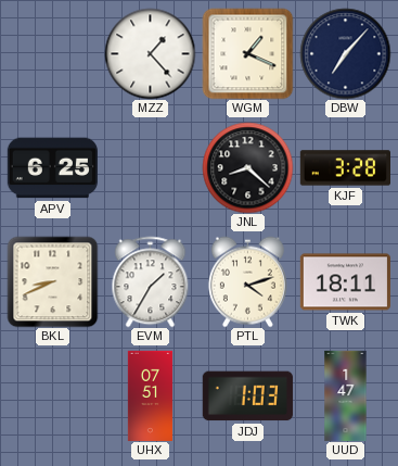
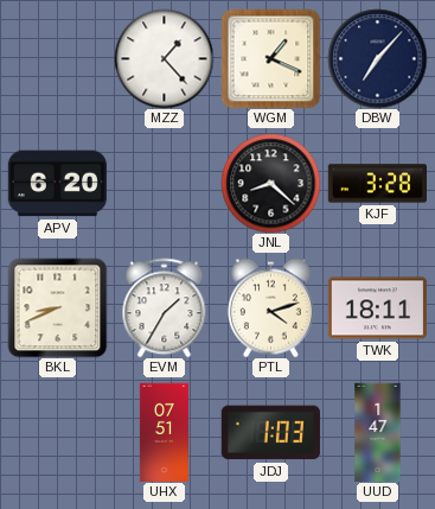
APV: 6:25 -> 6:20
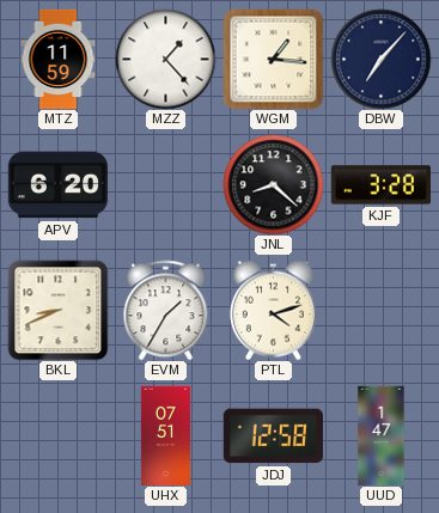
MTZ: none -> 11:59
WGM: 1:19 -> 1:16
TWK: 18:11 -> none
JDJ: 1:03 -> 12:58
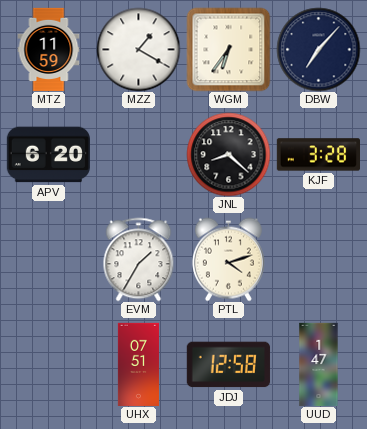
MZZ: 1:23 -> 1:20
WGM: 1:16 -> 6:36
BKL: 8:41 -> none
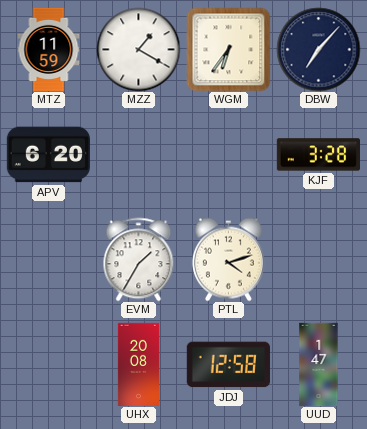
JNL: 8:22 -> none
UHX: 07:51 -> 20:08
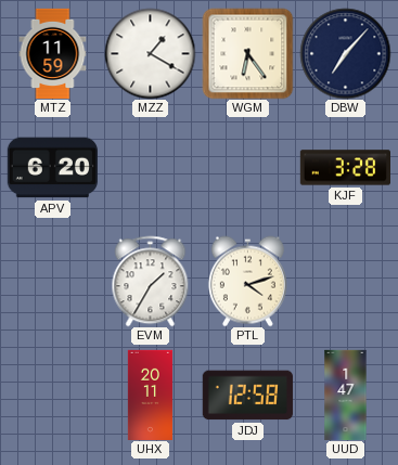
WGM: 6:36 -> 6:24
UHX: 20:08 -> 20:11
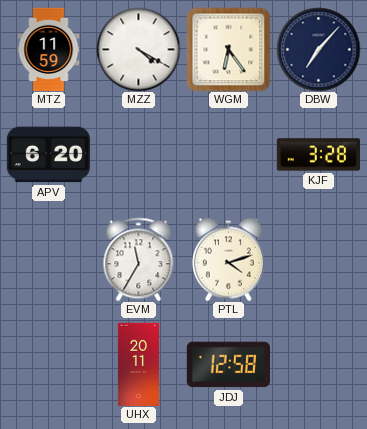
MZZ: 1:20 -> 4:20
EVM: 1:35 -> 11:35
UUD: 1:47 -> none
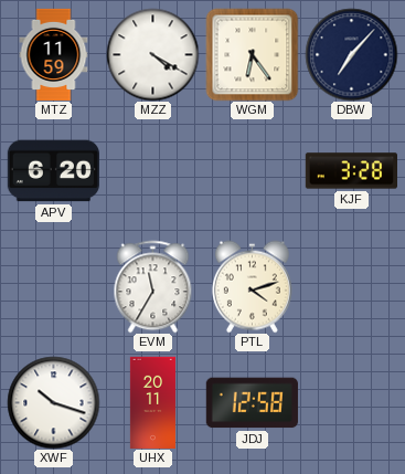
XWF: none -> 10:18
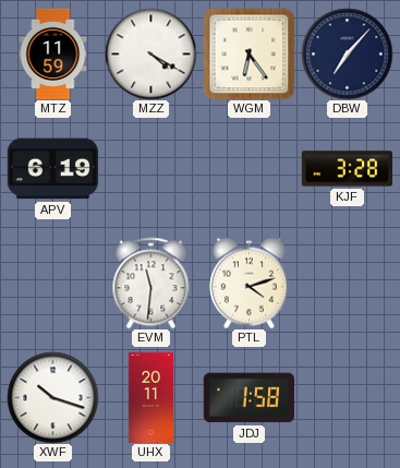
APV: 6:20 -> 6:19
EVM: 11:35 -> 11:31
JDJ: 12:58 -> 1:58
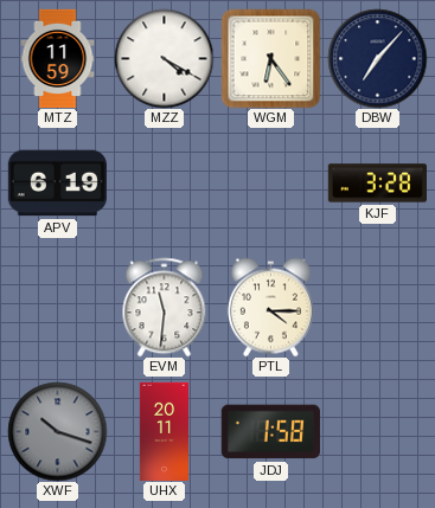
PTL: 4:12 -> 4:15
XWF dial: white -> grey
